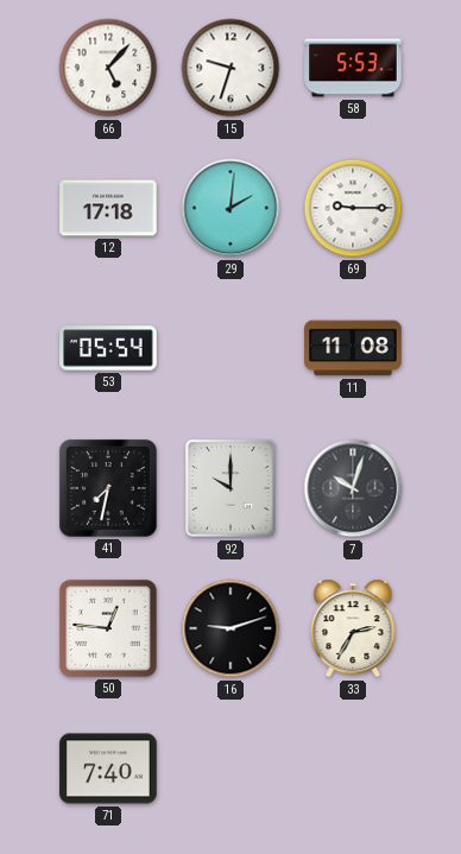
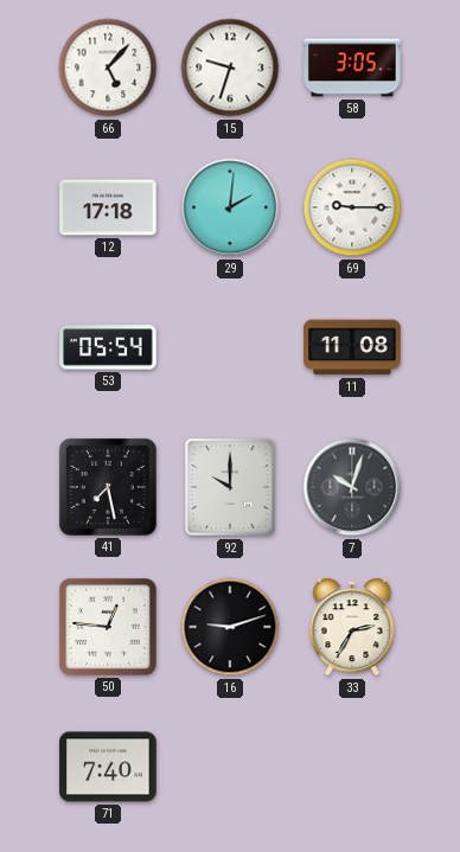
58: 5:53 -> 3:05
41: 7:32 -> 7:28
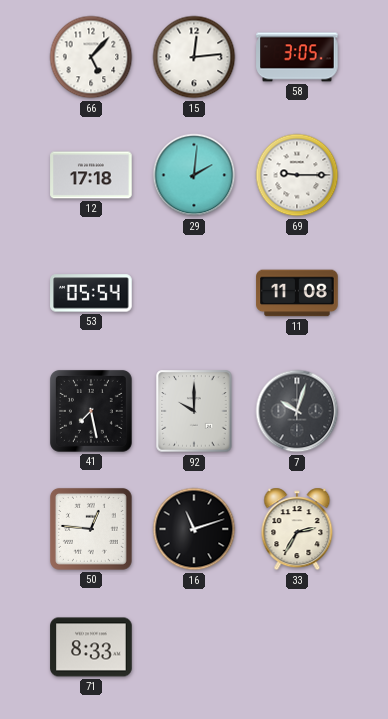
15: 9:33 -> 12:14
16: 9:12 -> 11:12
71: 7:40 -> 8:33
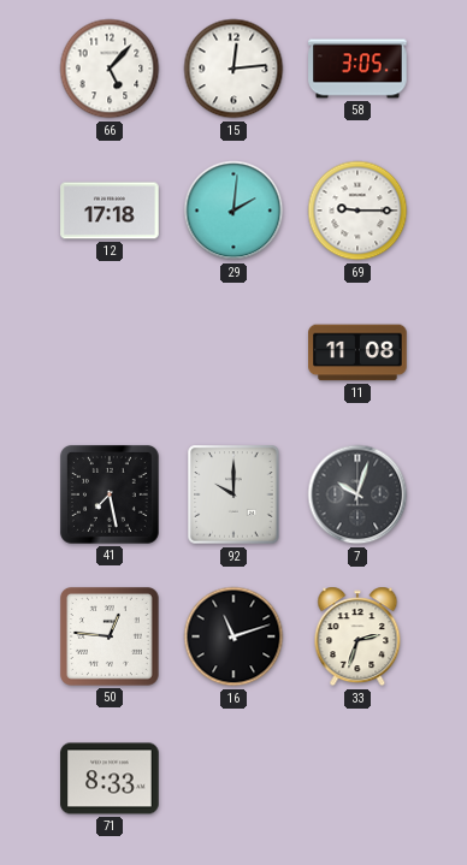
53: 05:54 -> none
33: 2:35 -> 2:33
